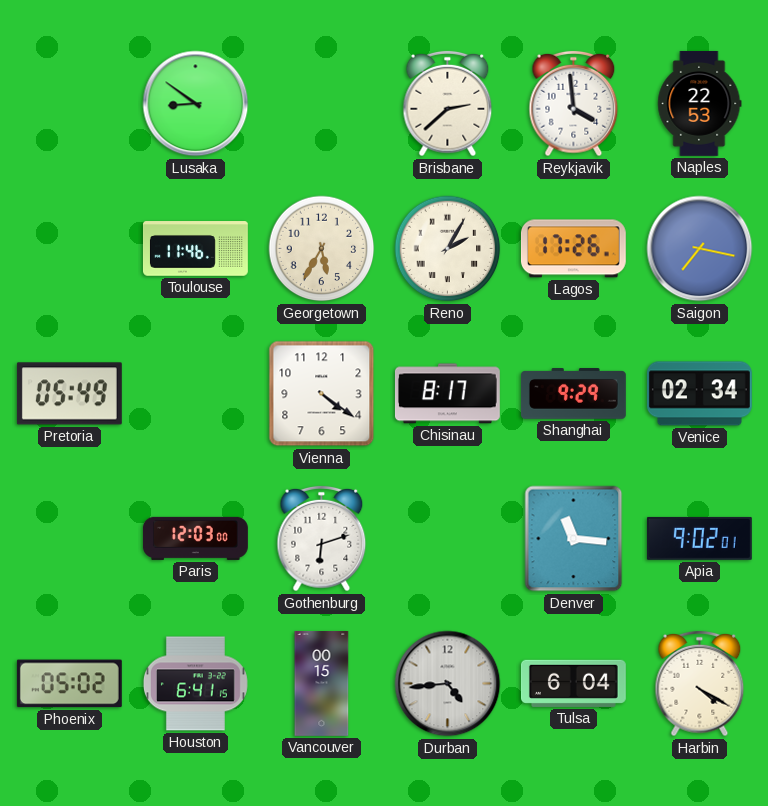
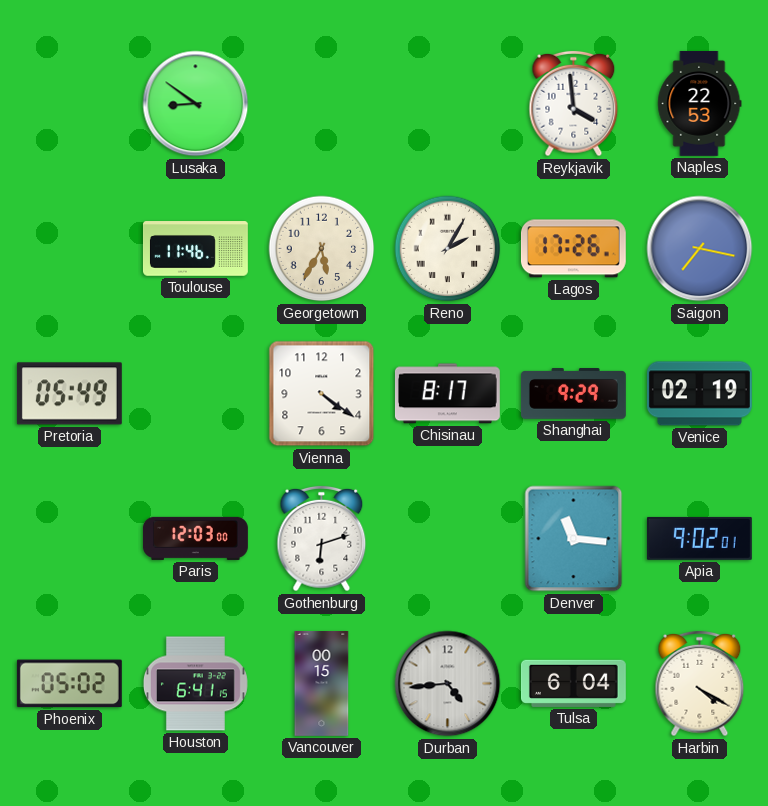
Brisbane: 2:38 -> none
Venice: 02:34 -> 02:19
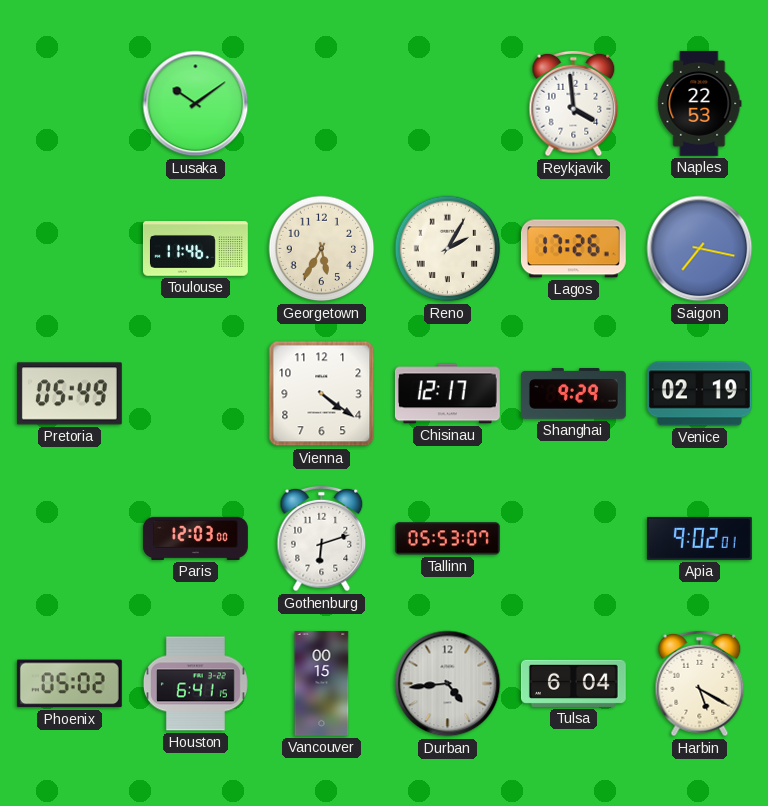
Lusaka: 8:51 -> 10:09
Chisinau: 8:17 -> 12:17
Tallinn: none -> 05:53
Denver: 11:16 -> none
Harbin: 4:20 -> 5:20
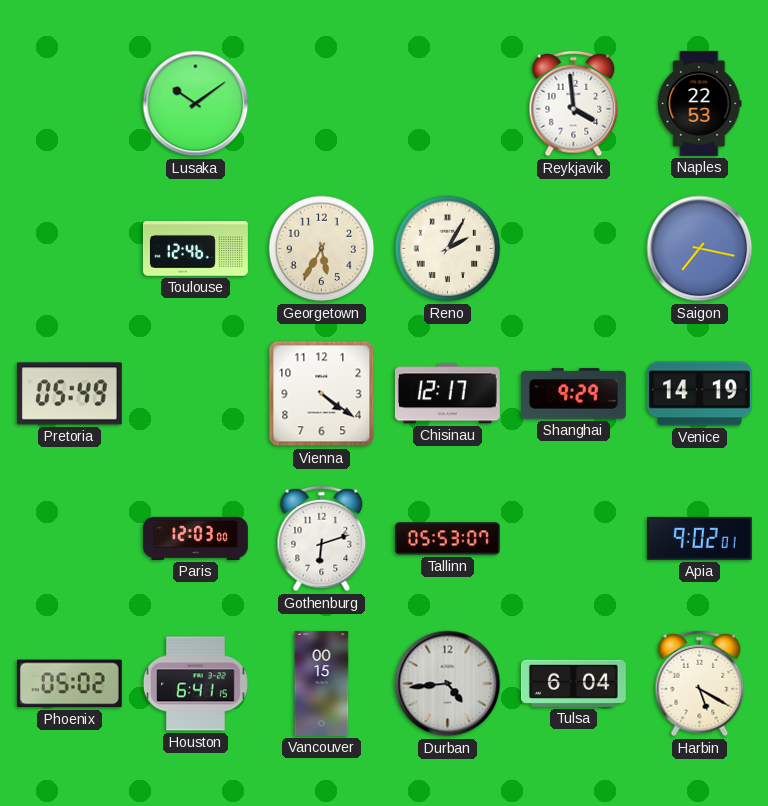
Toulouse: 11:46 -> 12:46
Lagos: 17:26 -> none
Venice: 02:19 -> 14:19
